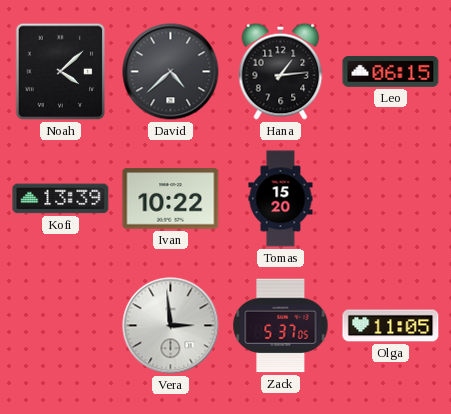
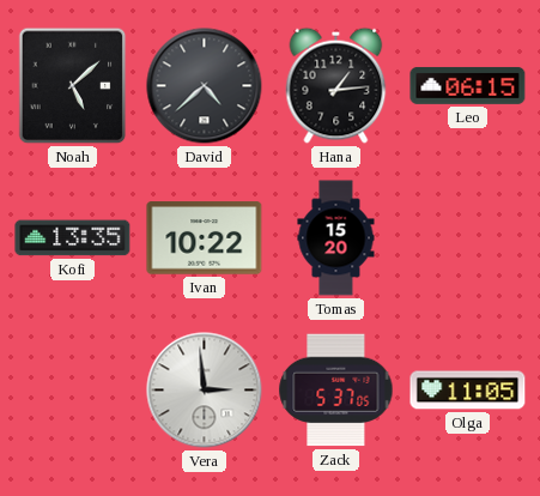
Noah: 4:08 -> 5:08
Kofi: 13:39 -> 13:35
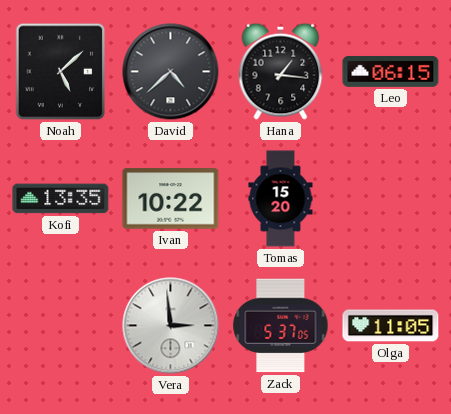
Hana: 1:14 -> 1:16
